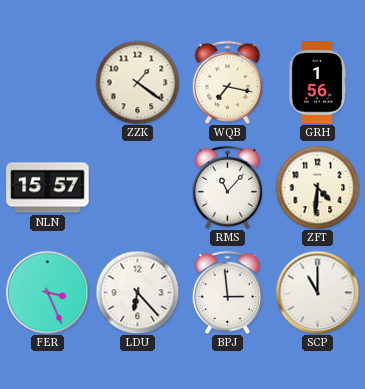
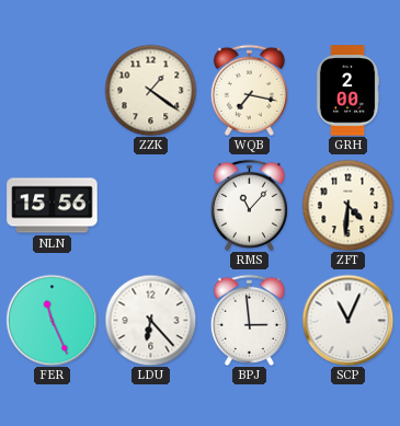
GRH: 1:56 -> 2:00
NLN: 15:57 -> 15:56
FER: 3:26 -> 11:26
SCP: 11:00 -> 11:04
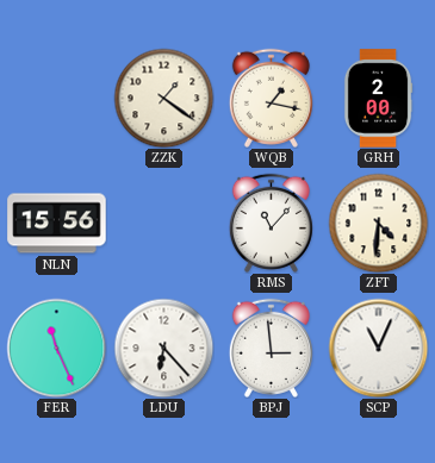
WQB: 7:17 -> 1:17
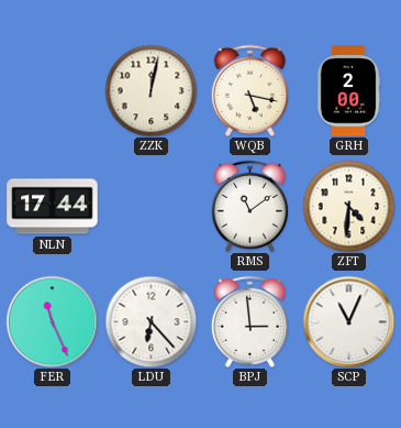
ZZK: 1:21 -> 12:02
WQB: 1:17 -> 5:17
NLN: 15:56 -> 17:44
RMS: 11:07 -> 11:09
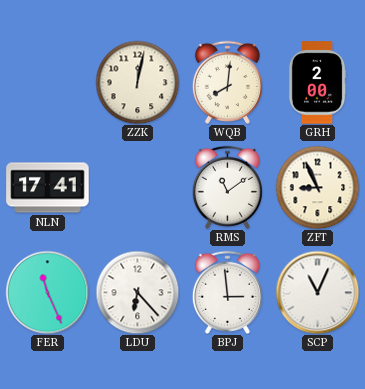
WQB: 5:17 -> 8:01
NLN: 17:44 -> 17:41
ZFT: 4:31 -> 8:56
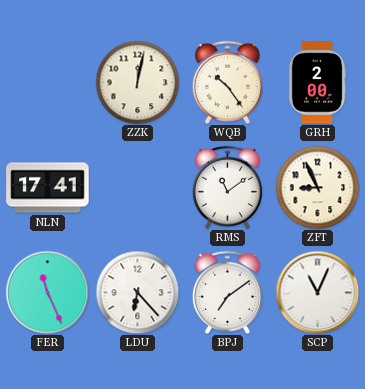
WQB: 8:01 -> 10:24
BPJ: 2:59 -> 7:09
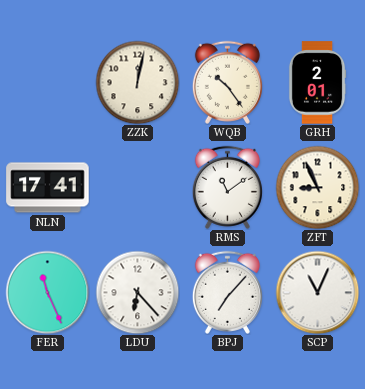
GRH: 2:00 -> 2:01
BPJ: 7:09 -> 7:07
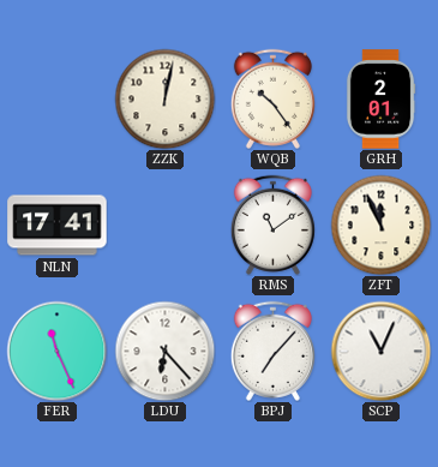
ZFT: 8:56 -> 11:56
